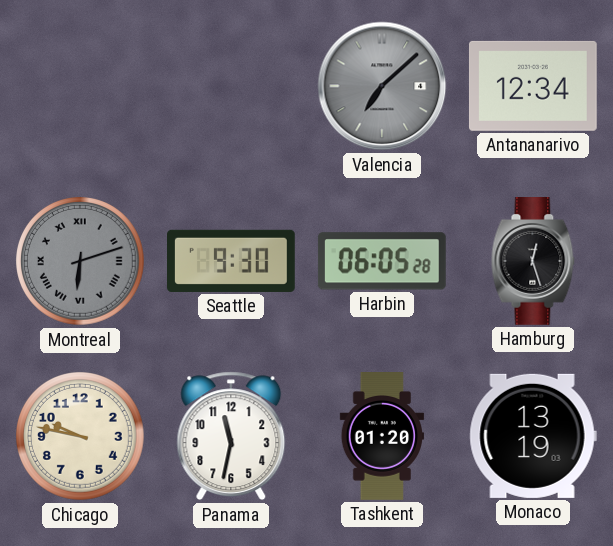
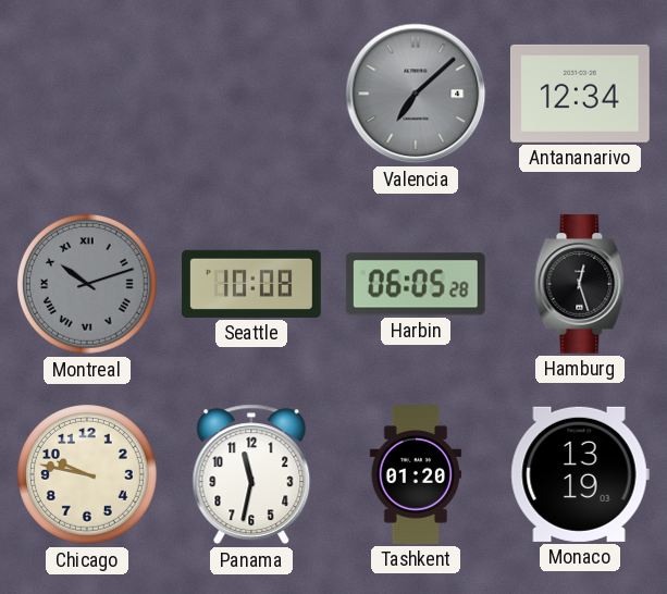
Montreal: 6:12 -> 10:12
Seattle: 9:30 -> 10:08
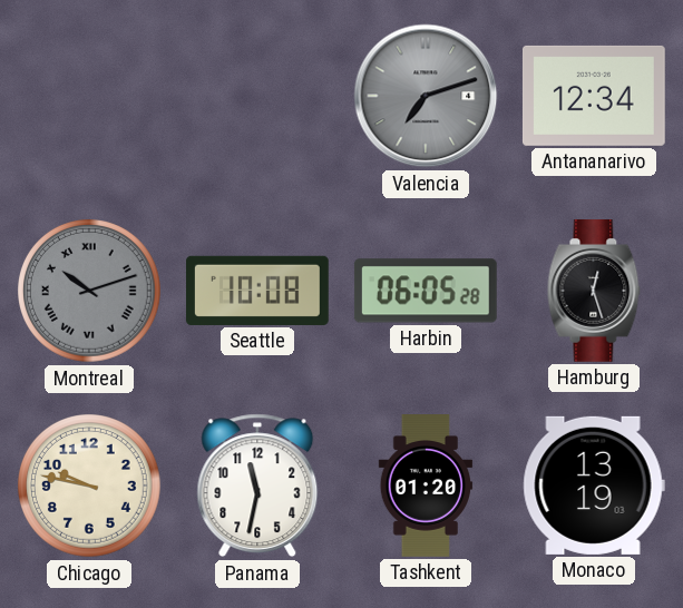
Valencia: 7:08 -> 7:12
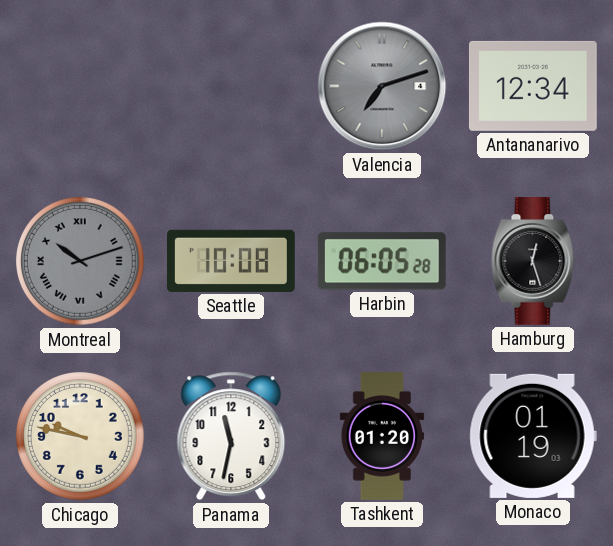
Monaco: 13:19 -> 01:19
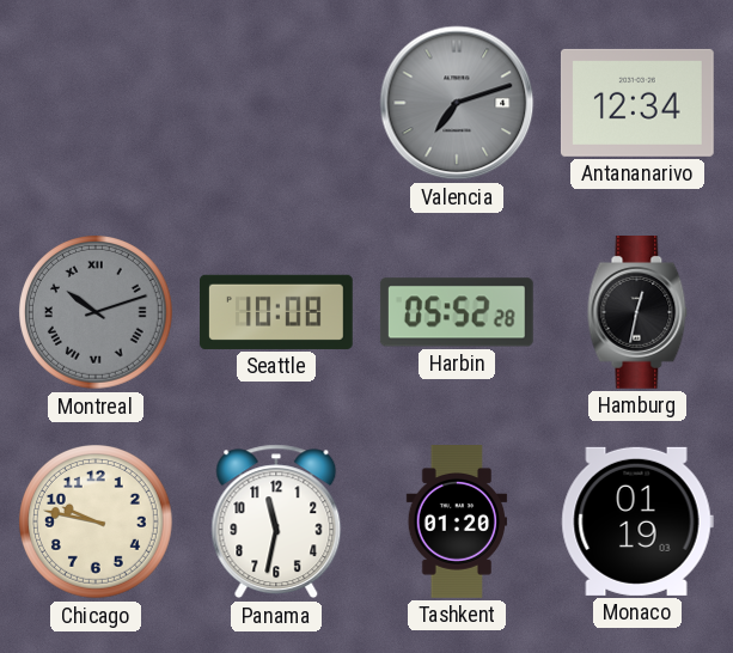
Harbin: 06:05 -> 05:52
Hamburg: 12:27 -> 12:32
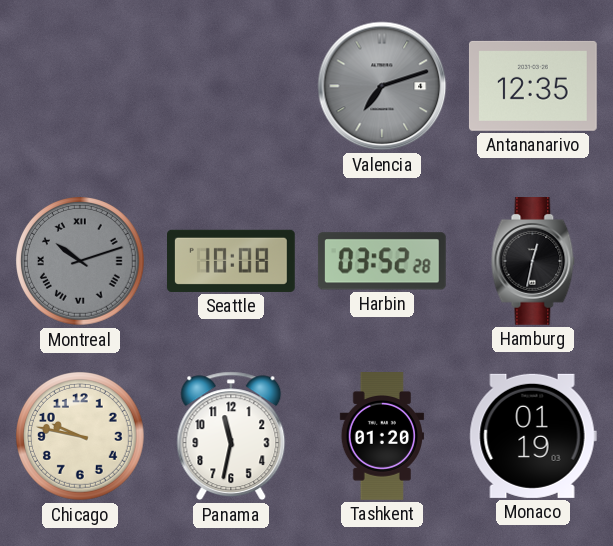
Antananarivo: 12:34 -> 12:35
Harbin: 05:52 -> 03:52
